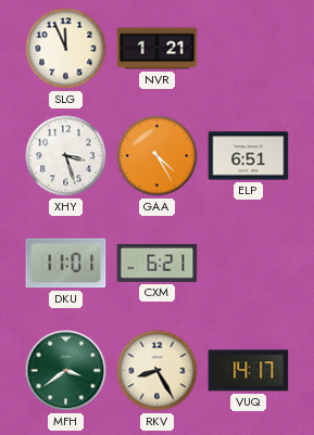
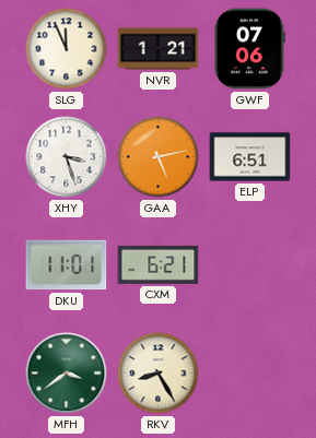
GWF: none -> 07:06
GAA: 4:25 -> 5:13
VUQ: 14:17 -> none
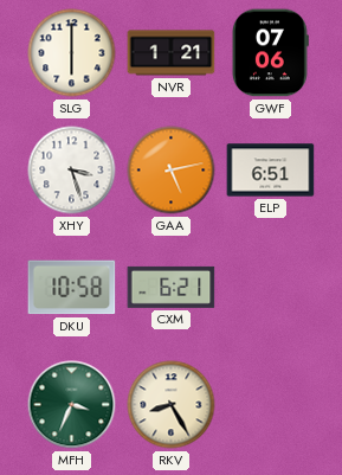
SLG: 11:56 -> 6:00
DKU: 11:01 -> 10:58
MFH: 3:39 -> 3:34
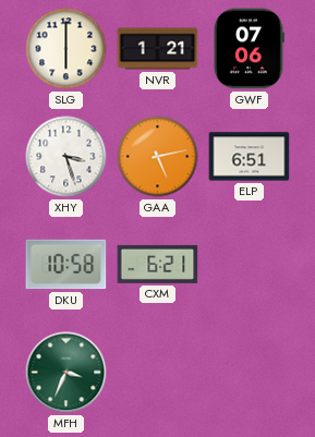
RKV: 8:25 -> none
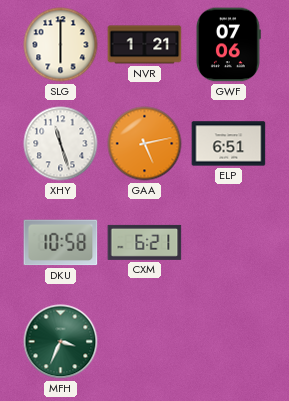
XHY: 3:27 -> 11:27
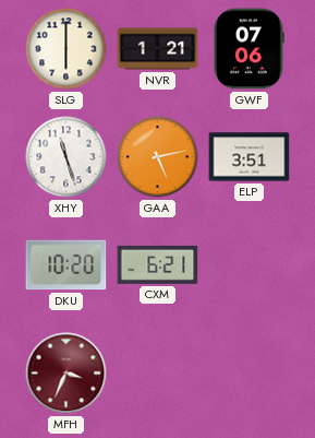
ELP: 6:51 -> 3:51
DKU: 10:58 -> 10:20
MFH dial: green -> burgundy
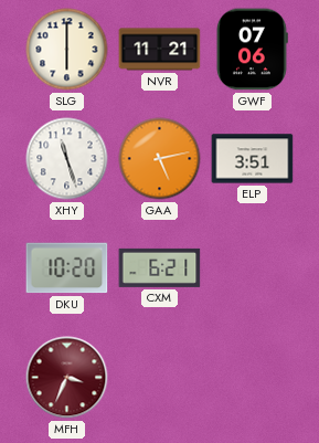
NVR: 1:21 -> 11:21
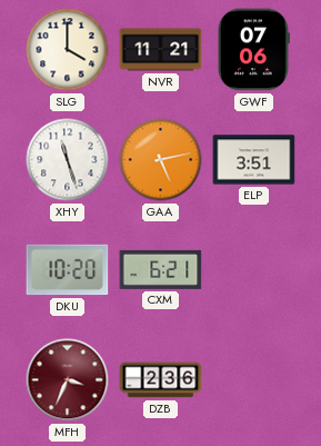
SLG: 6:00 -> 4:00
DZB: none -> 2:36
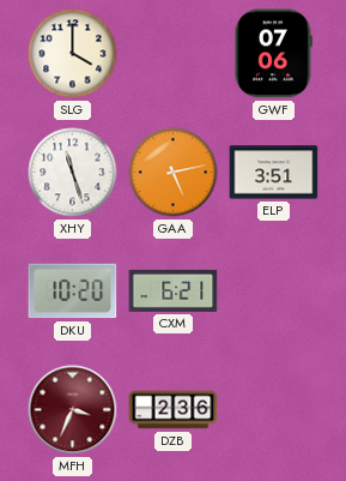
NVR: 11:21 -> none
